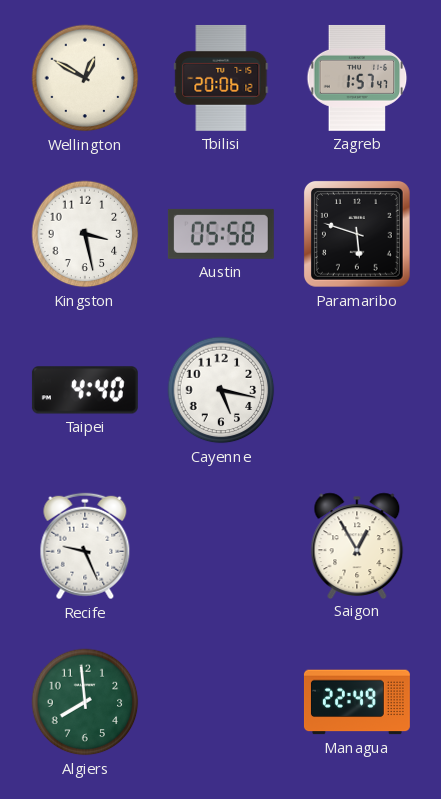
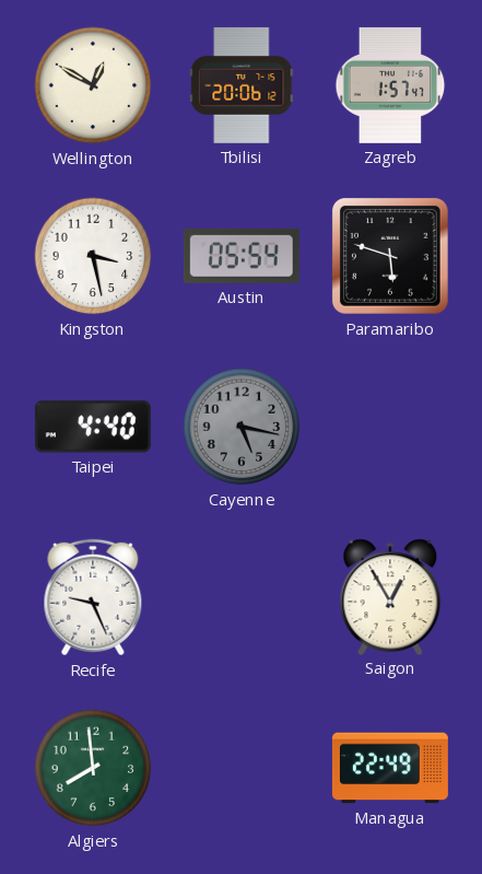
Austin: 05:58 -> 05:54
Cayenne dial: white -> grey
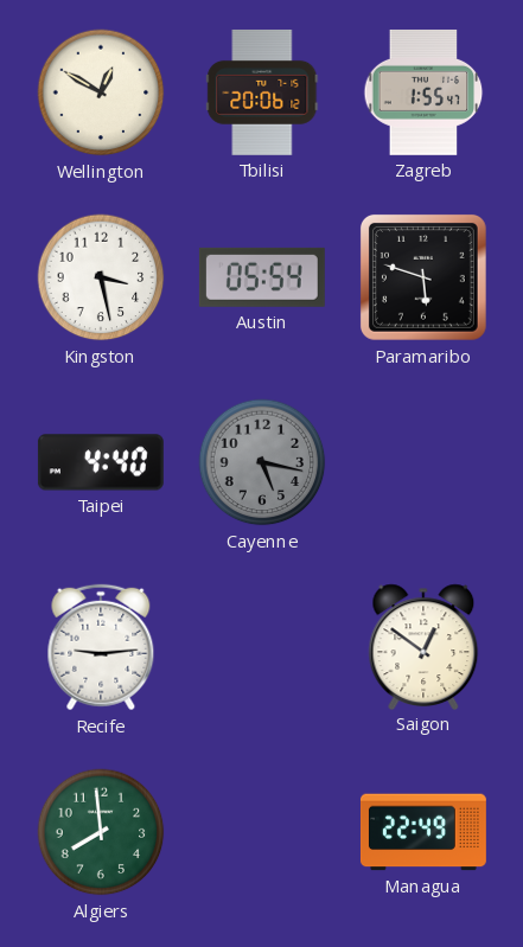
Zagreb: 1:57 -> 1:55
Recife: 9:26 -> 9:14
Saigon: 12:55 -> 12:51
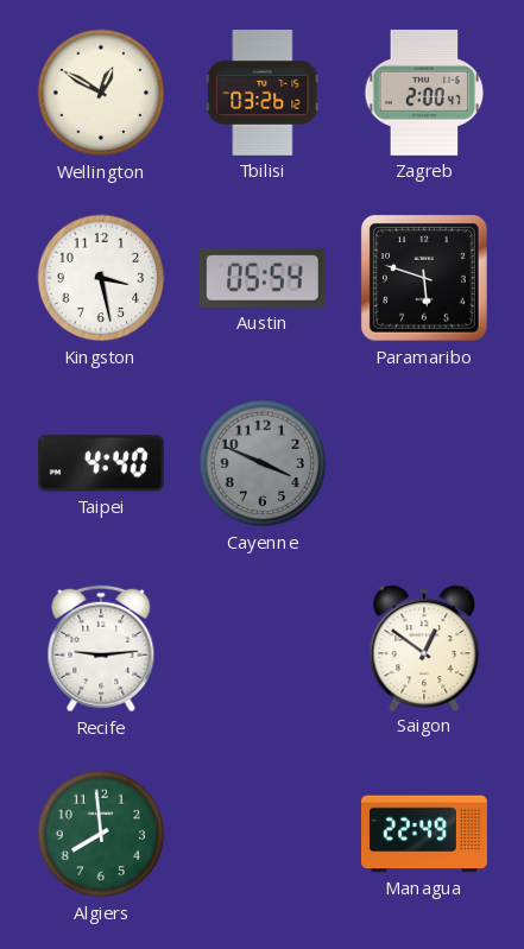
Tbilisi: 20:06 -> 03:26
Zagreb: 1:55 -> 2:00
Cayenne: 5:17 -> 3:49
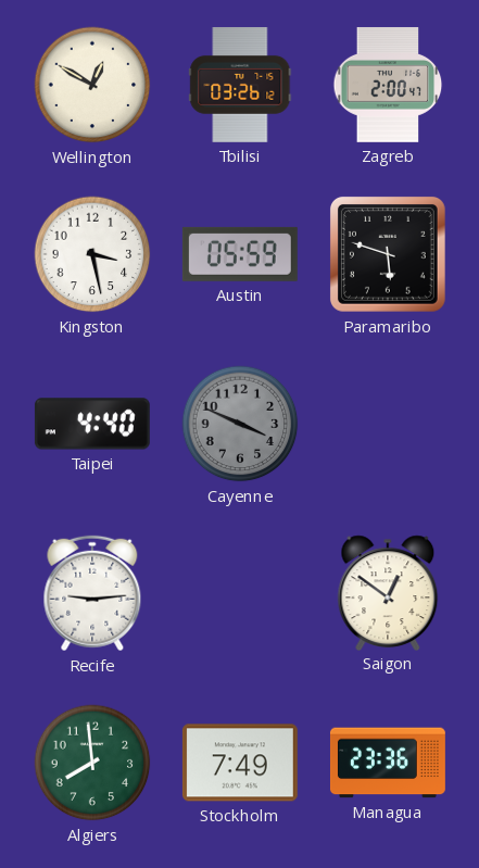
Austin: 05:54 -> 05:59
Stockholm: none -> 7:49
Managua: 22:49 -> 23:36
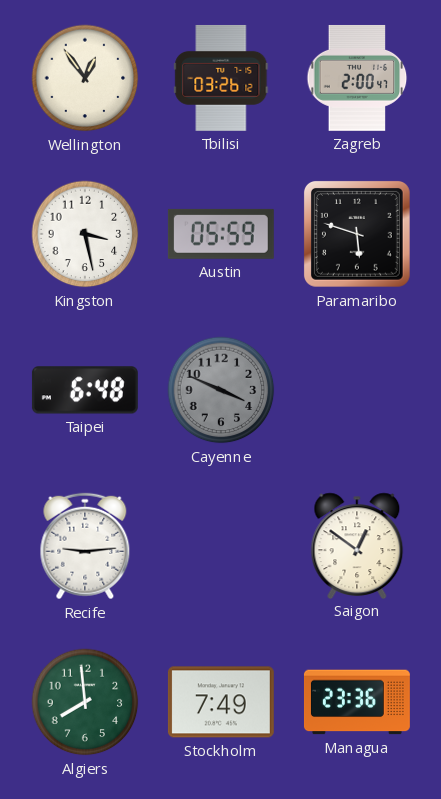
Wellington: 12:50 -> 12:54
Taipei: 4:40 -> 6:48
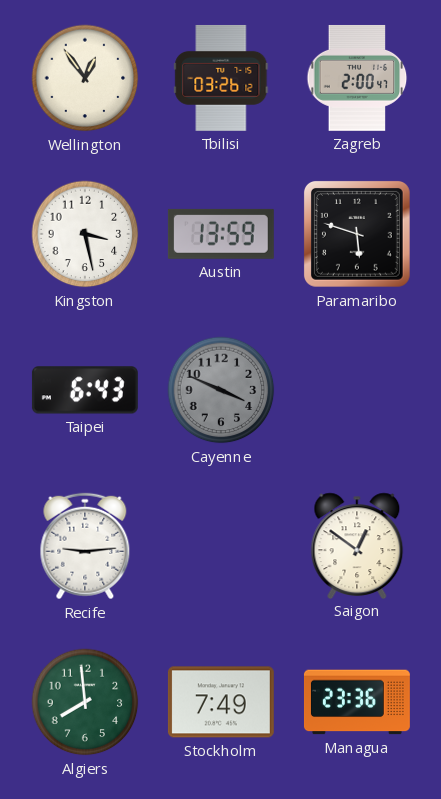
Austin: 05:59 -> 13:59
Taipei: 6:48 -> 6:43
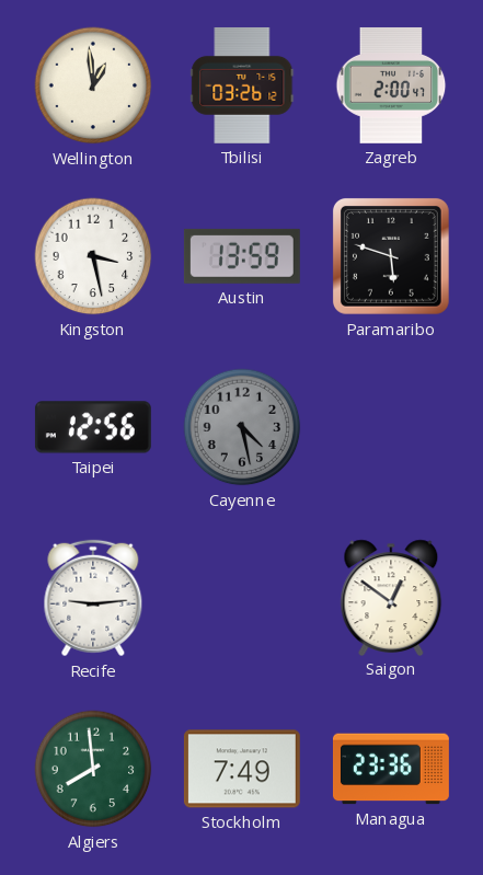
Wellington: 12:54 -> 12:59
Taipei: 6:43 -> 12:56
Cayenne: 3:49 -> 4:28
